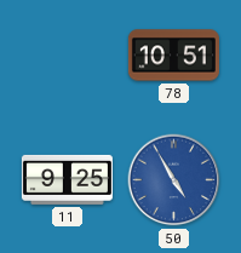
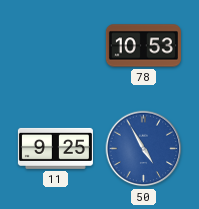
78: 10:51 -> 10:53
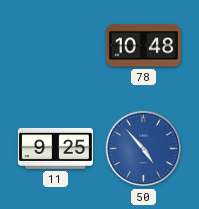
78: 10:53 -> 10:48
50: 4:55 -> 4:53
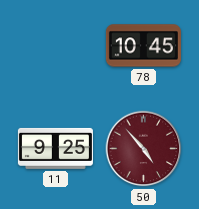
78: 10:48 -> 10:45
50 dial: blue -> burgundy
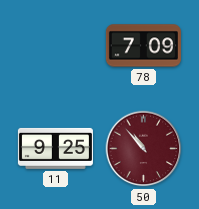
78: 10:45 -> 7:09
50: 4:53 -> 10:53
